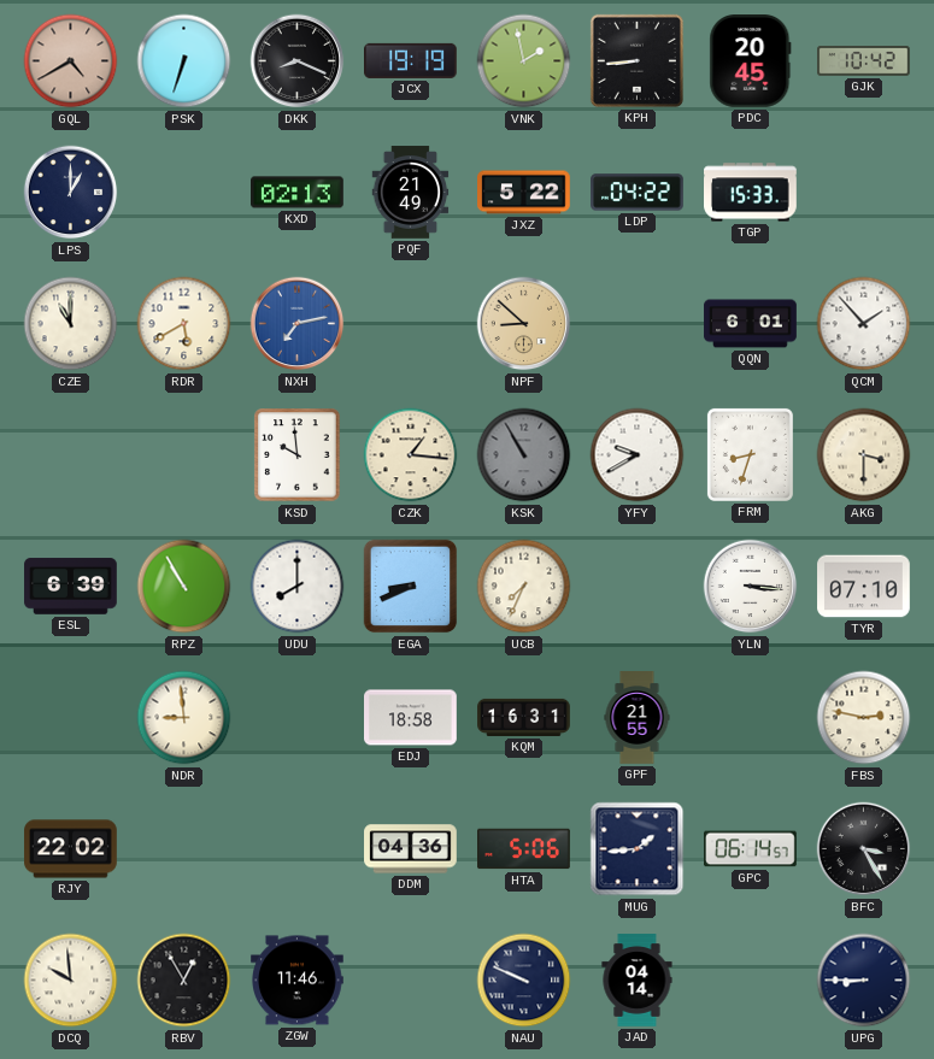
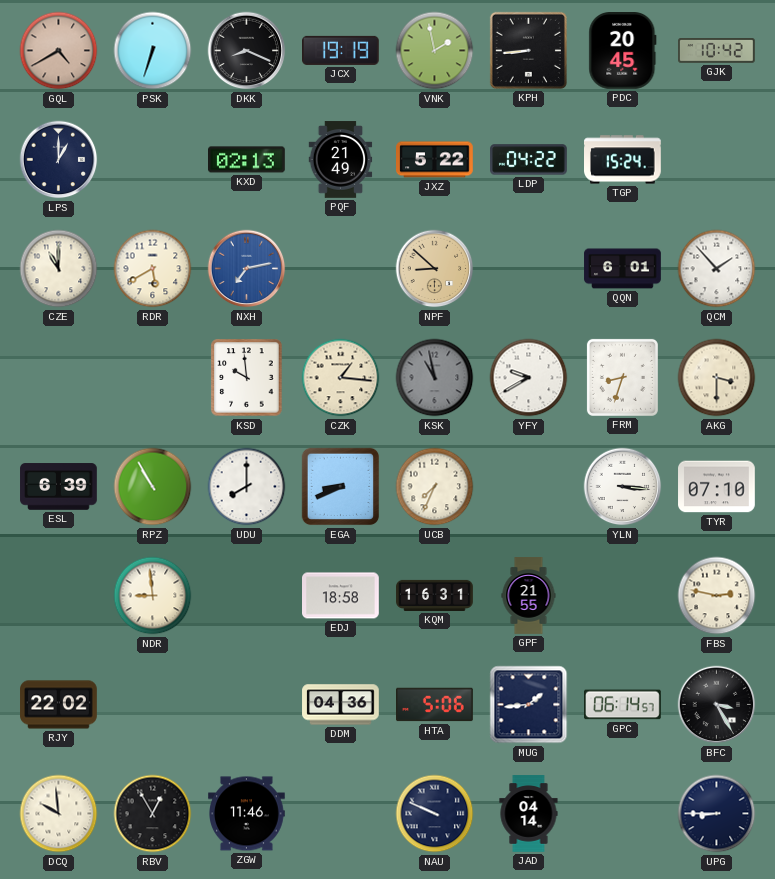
TGP: 15:33 -> 15:24
KSK: 10:55 -> 10:58
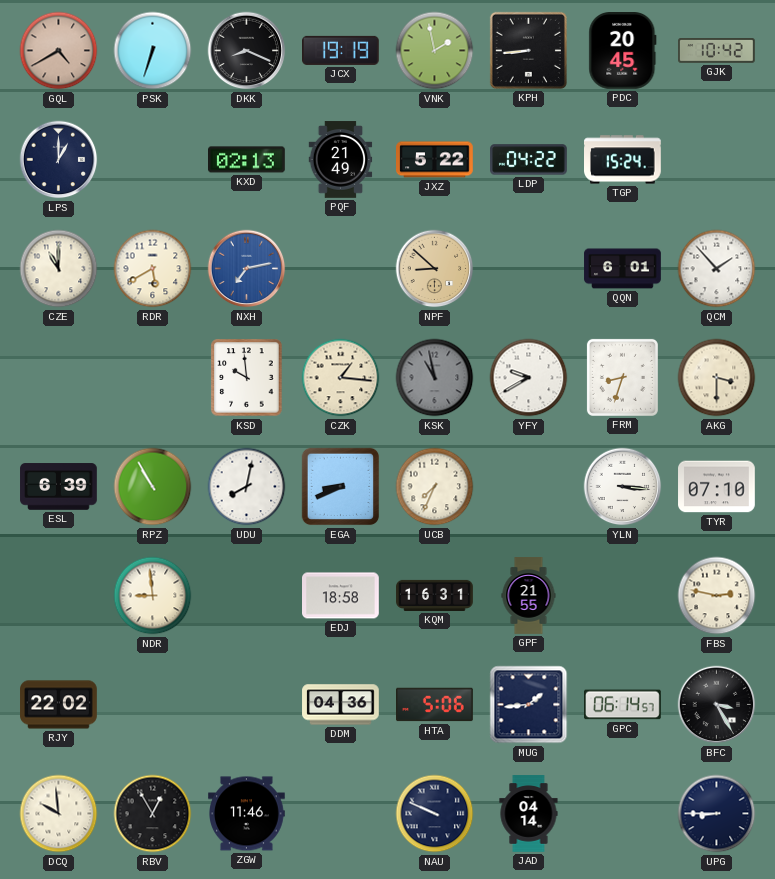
UDU: 8:00 -> 8:02
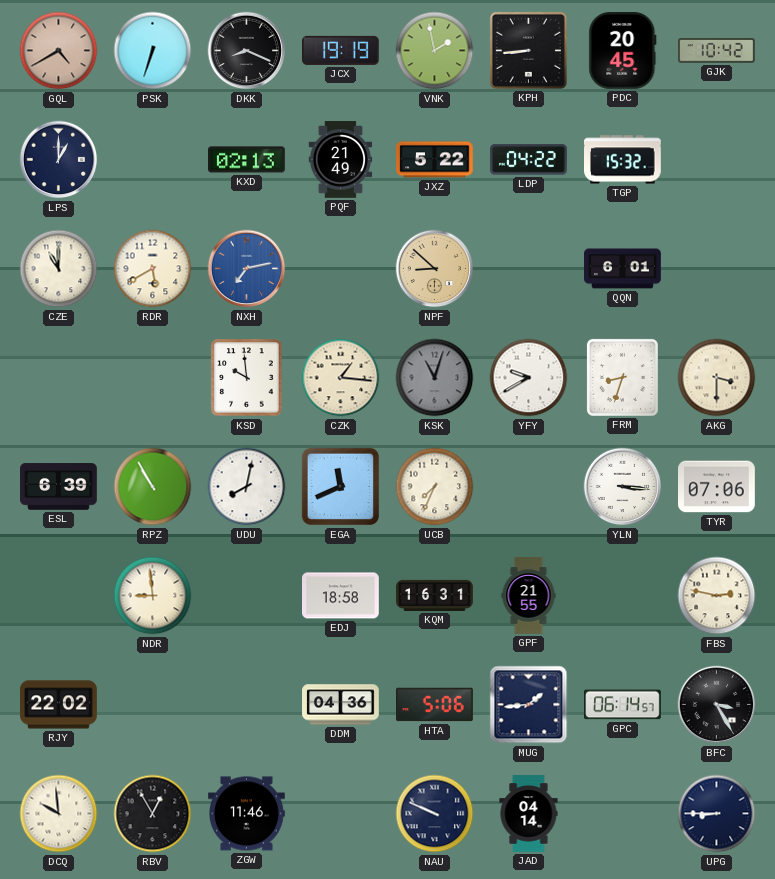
TGP: 15:24 -> 15:32
QCM: 1:53 -> none
KSK: 10:58 -> 11:03
EGA: 8:41 -> 11:41
TYR: 07:10 -> 07:06
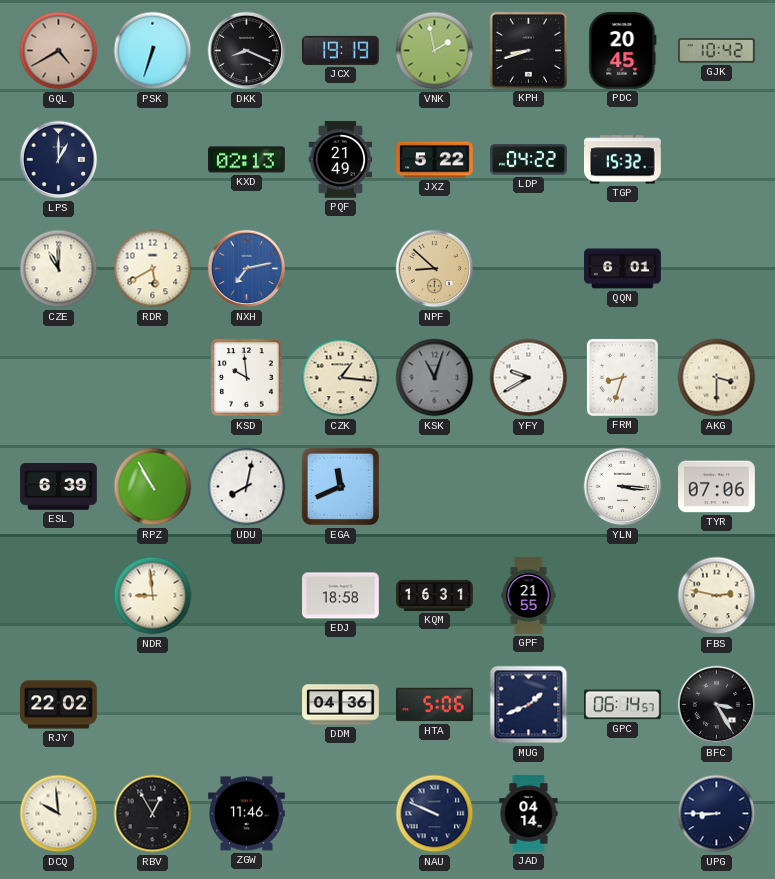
KPH: 8:44 -> 8:42
UCB: 7:34 -> none
MUG: 1:44 -> 1:41
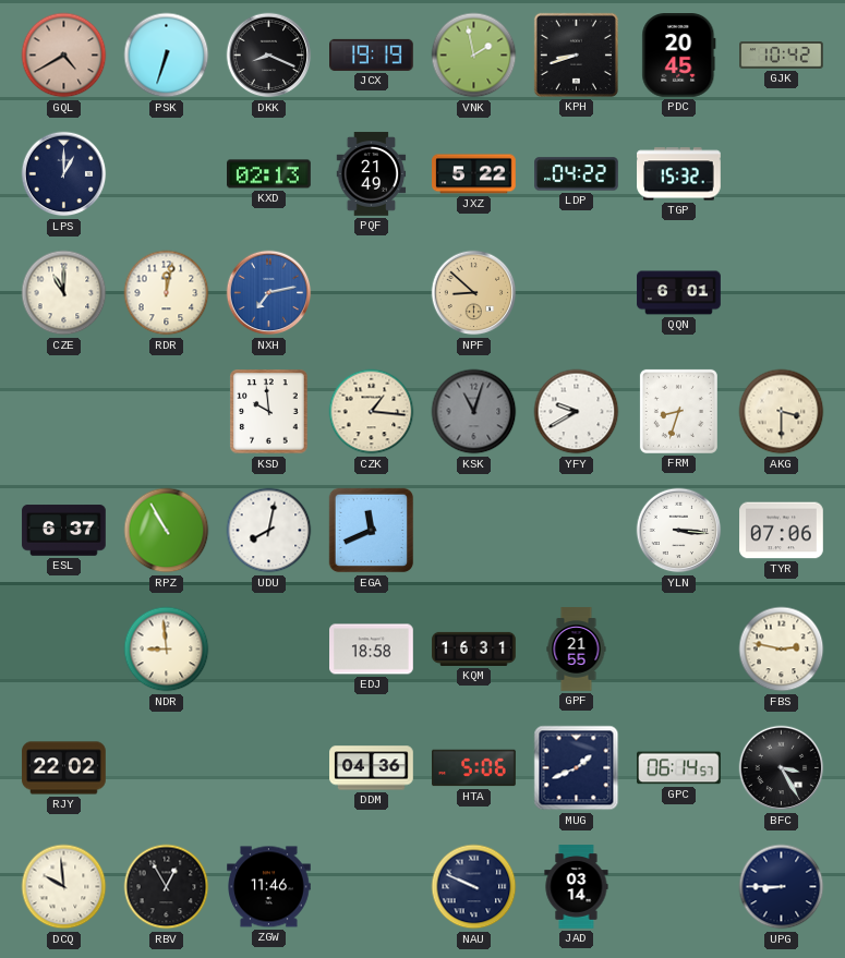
RDR: 5:40 -> 12:02
ESL: 6:39 -> 6:37
JAD: 04:14 -> 03:14
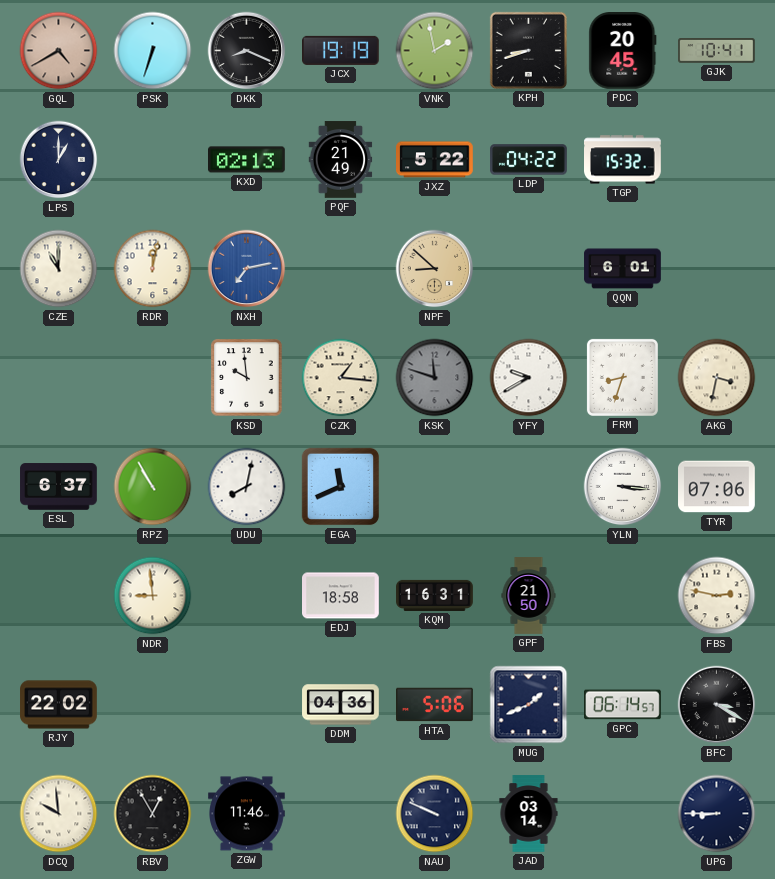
GJK: 10:42 -> 10:41
KSK: 11:03 -> 11:48
AKG: 3:30 -> 3:32
GPF: 21:55 -> 21:50
BFC: 3:25 -> 3:20
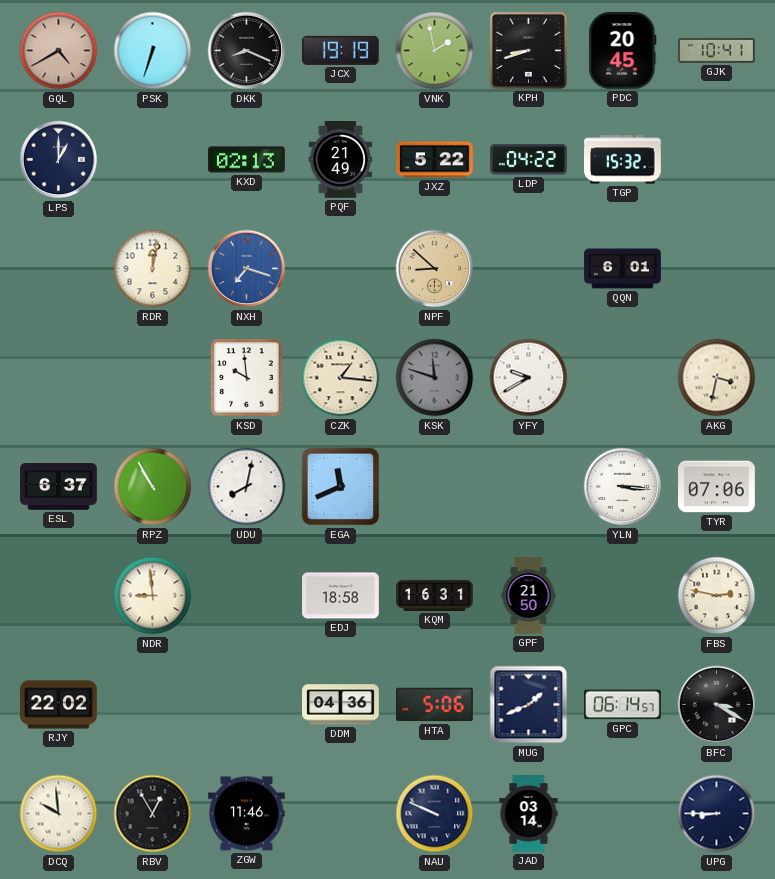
CZE: 11:00 -> none
NXH: 7:13 -> 7:18
FRM: 8:33 -> none
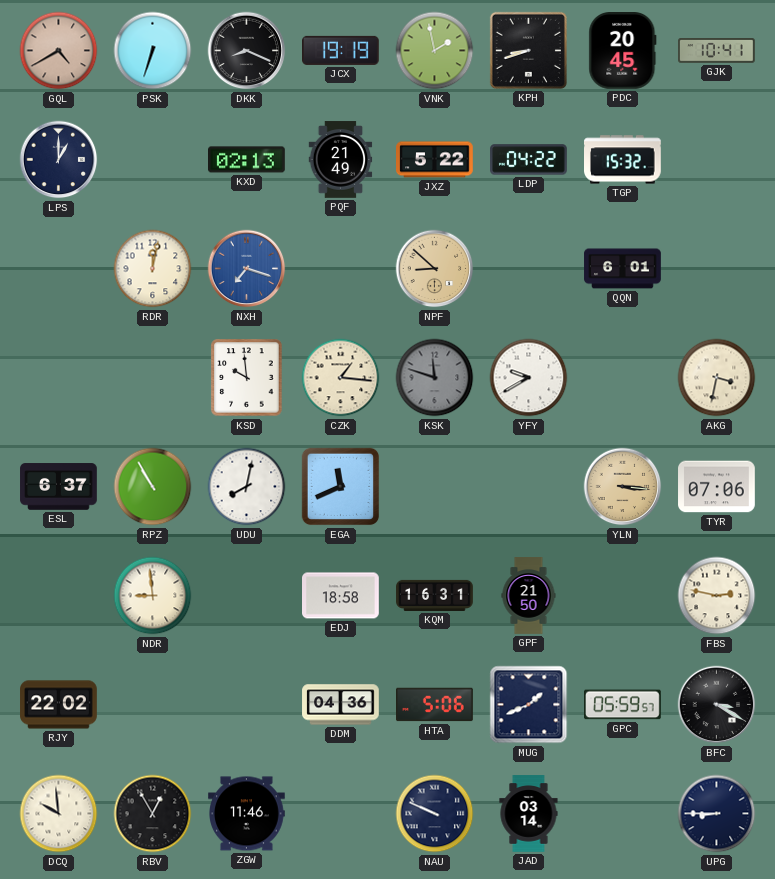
YLN dial: white -> champagne
GPC: 06:14 -> 05:59
